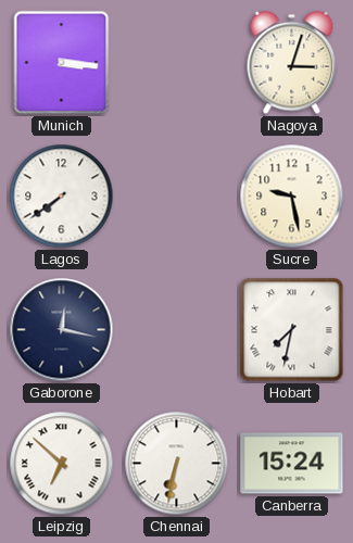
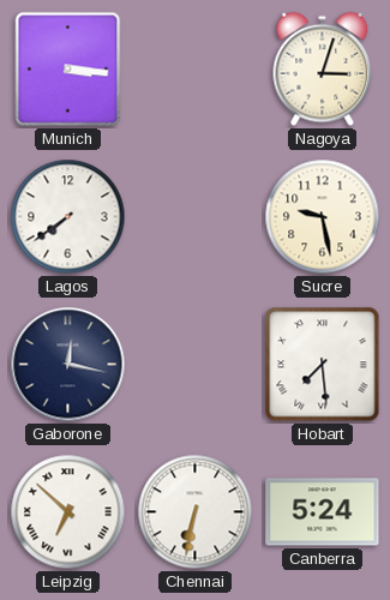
Hobart: 7:32 -> 7:29
Canberra: 15:24 -> 5:24
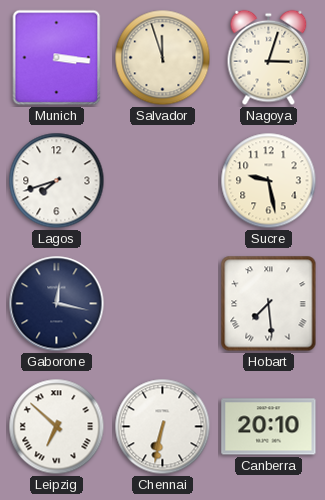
Salvador: none -> 11:57
Lagos: 7:39 -> 7:42
Canberra: 5:24 -> 20:10
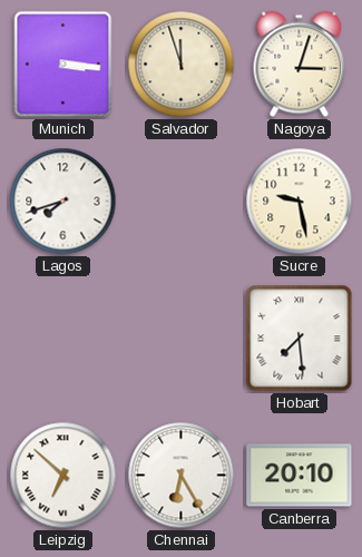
Gaborone: 12:17 -> none
Chennai: 6:32 -> 6:25
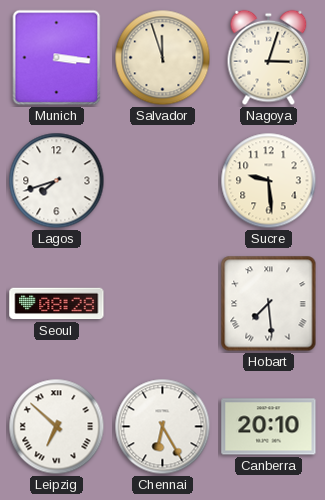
Sucre: 9:28 -> 9:29
Seoul: none -> 08:28
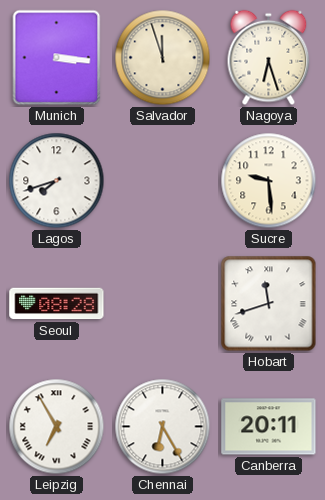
Nagoya: 3:03 -> 6:27
Hobart: 7:29 -> 11:42
Leipzig: 6:52 -> 6:55
Canberra: 20:10 -> 20:11
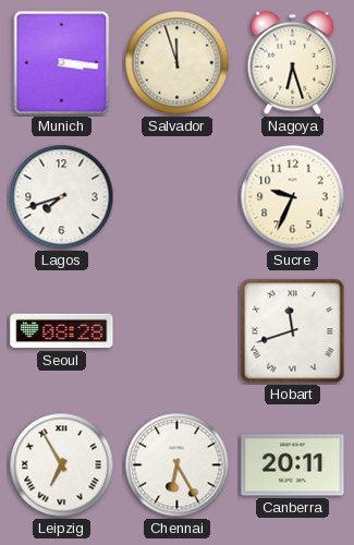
Sucre: 9:29 -> 9:34
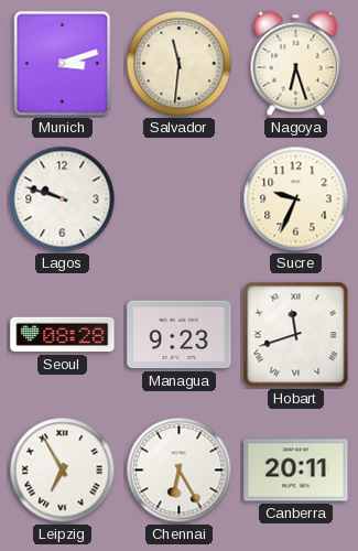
Munich: 3:16 -> 3:12
Salvador: 11:57 -> 11:31
Lagos: 7:42 -> 9:48
Managua: none -> 9:23
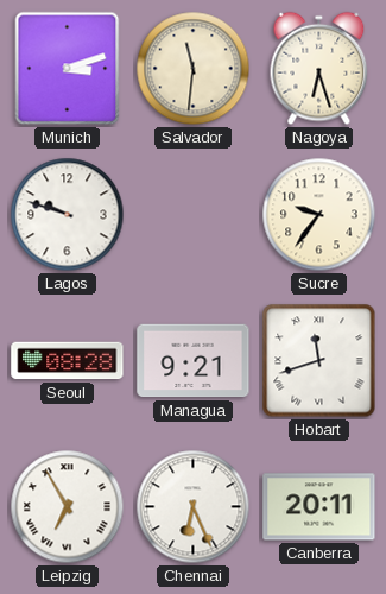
Sucre: 9:34 -> 9:36
Managua: 9:23 -> 9:21
Chennai: 6:25 -> 6:26
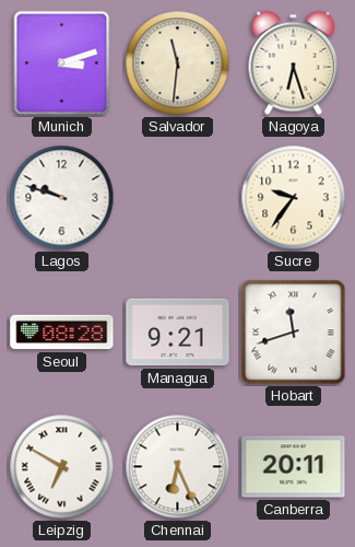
Leipzig: 6:55 -> 6:50
